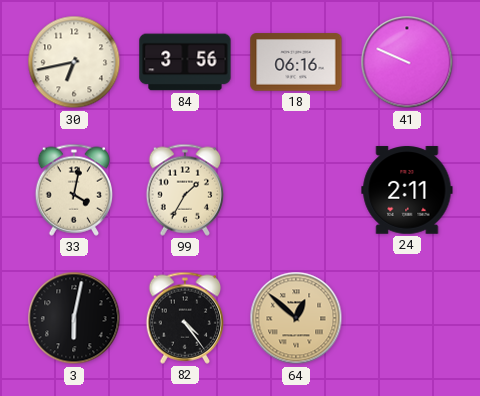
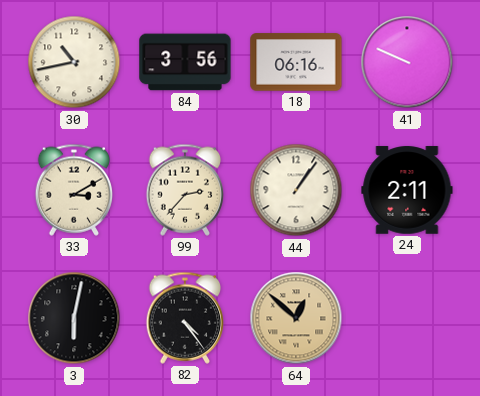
30: 6:43 -> 10:43
33: 4:02 -> 3:10
99: 1:35 -> 2:37
44: none -> 1:06
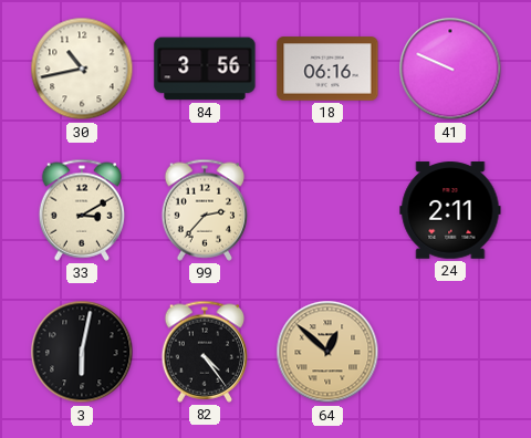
44: 1:06 -> none
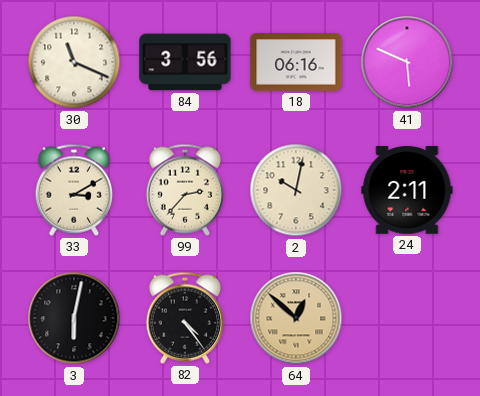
30: 10:43 -> 11:19
41: 9:49 -> 5:49
2: none -> 10:02
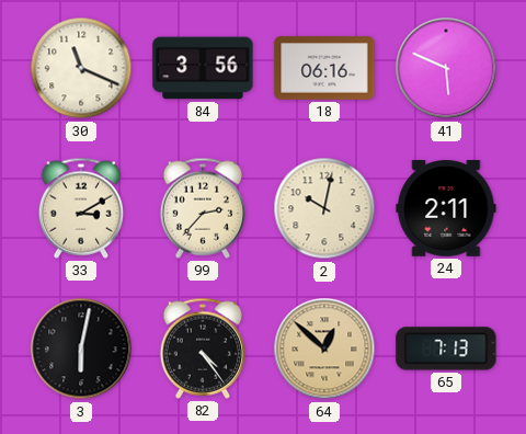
65: none -> 7:13
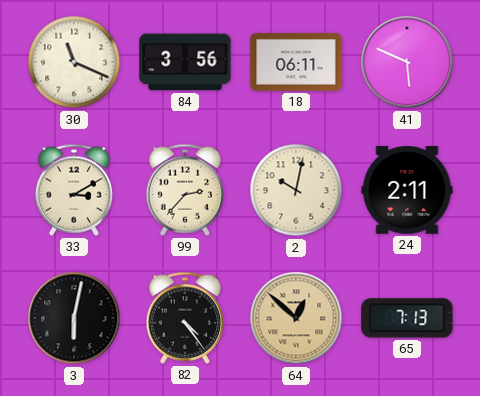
18: 06:16 -> 06:11
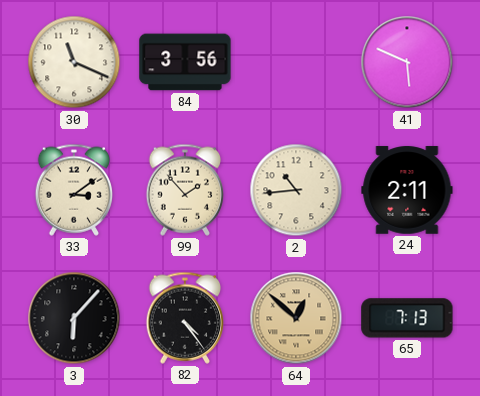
18: 06:11 -> none
33: 3:10 -> 3:09
99: 2:37 -> 1:53
2: 10:02 -> 10:44
3: 6:02 -> 6:07
